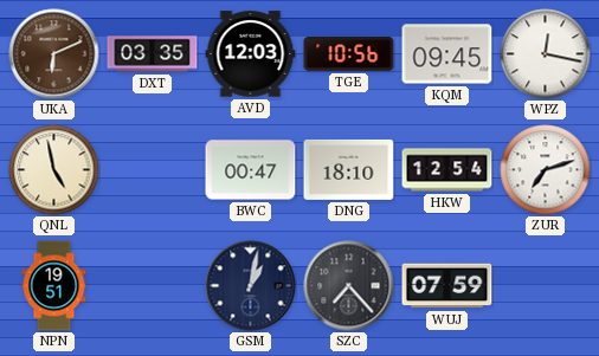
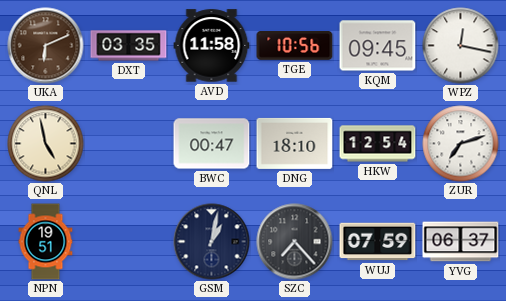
AVD: 12:03 -> 11:58
YVG: none -> 06:37
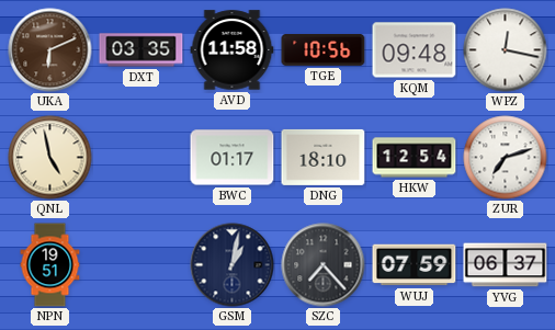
KQM: 09:45 -> 09:48
BWC: 00:47 -> 01:17
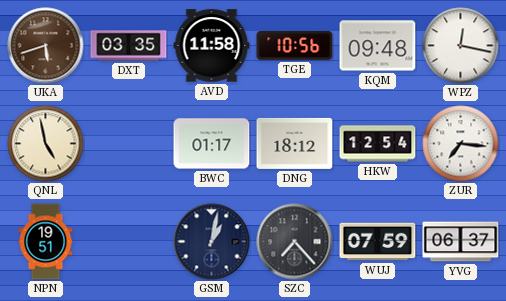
UKA: 6:11 -> 5:42
DNG: 18:10 -> 18:12
ZUR: 7:12 -> 7:16
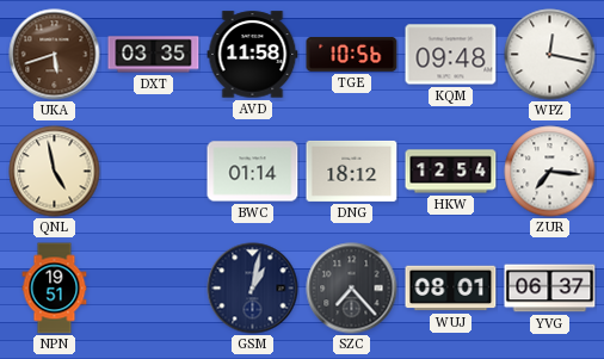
BWC: 01:17 -> 01:14
WUJ: 07:59 -> 08:01
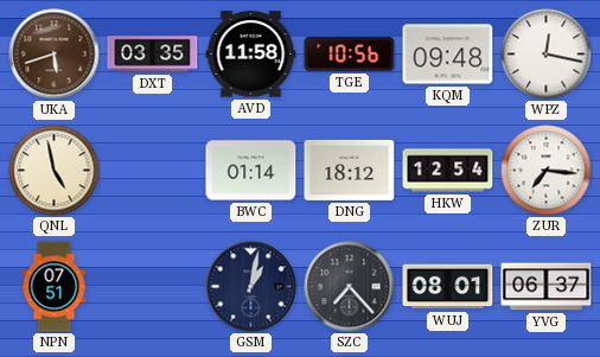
NPN: 19:51 -> 07:51
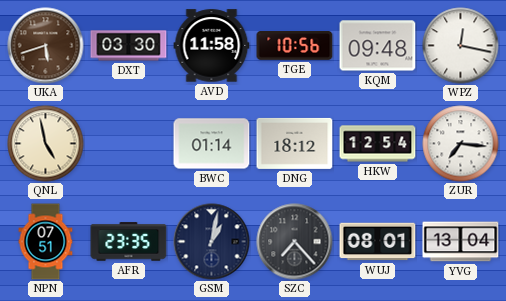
DXT: 03:35 -> 03:30
AFR: none -> 23:35
YVG: 06:37 -> 13:04
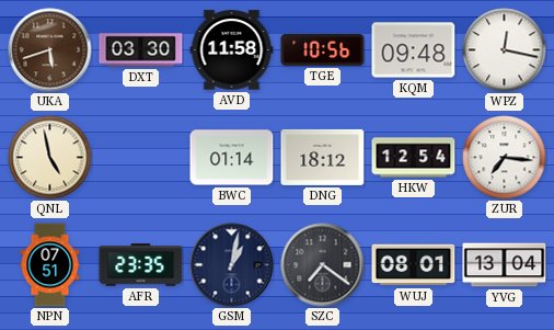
SZC: 7:23 -> 7:21
